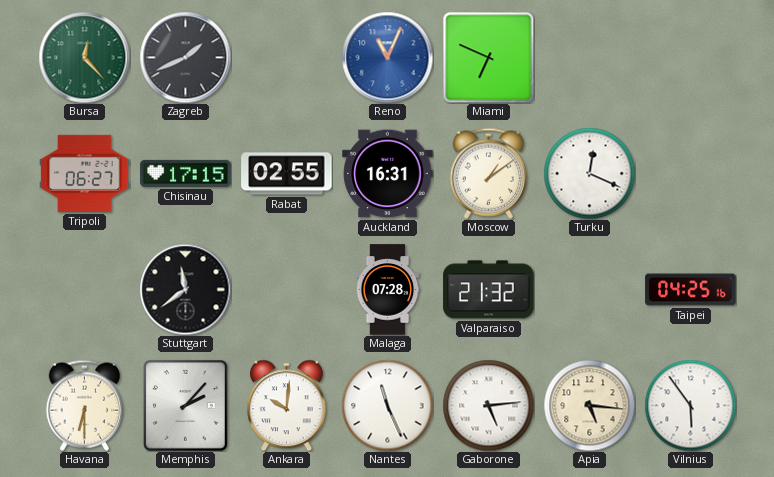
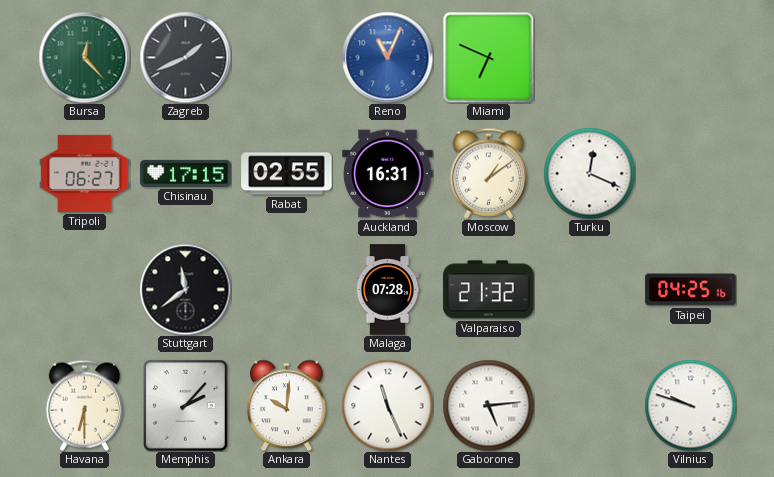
Apia: 5:16 -> none
Vilnius: 5:54 -> 9:48
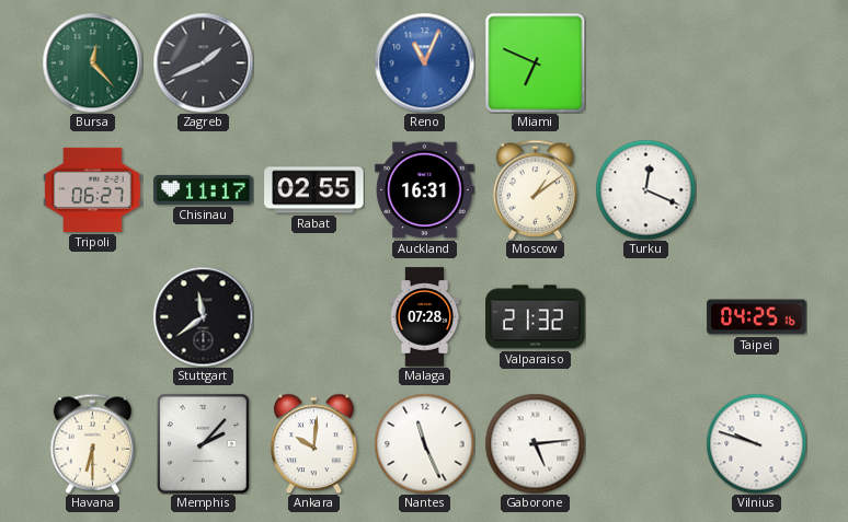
Chisinau: 17:15 -> 11:17
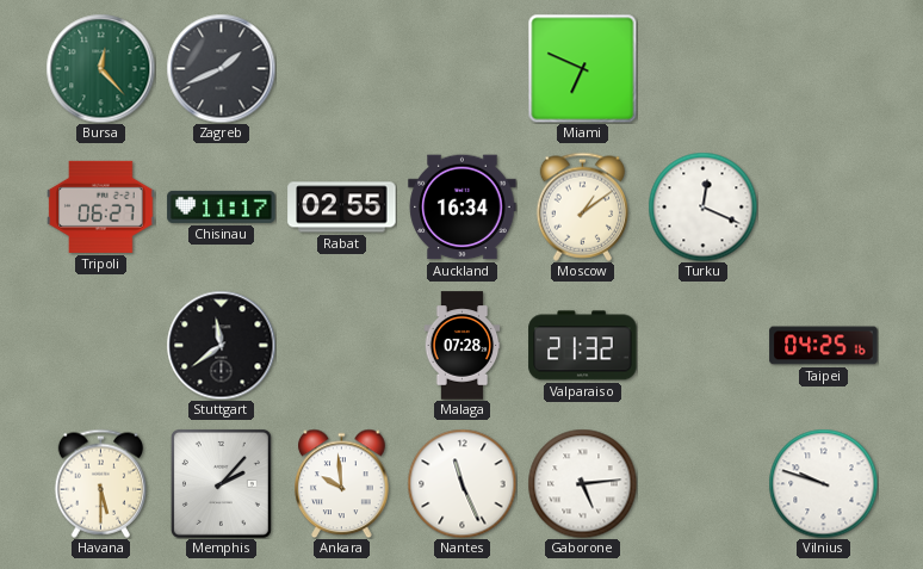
Reno: 11:04 -> none
Auckland: 16:31 -> 16:34
Havana: 6:30 -> 5:30
Ankara: 10:01 -> 9:59
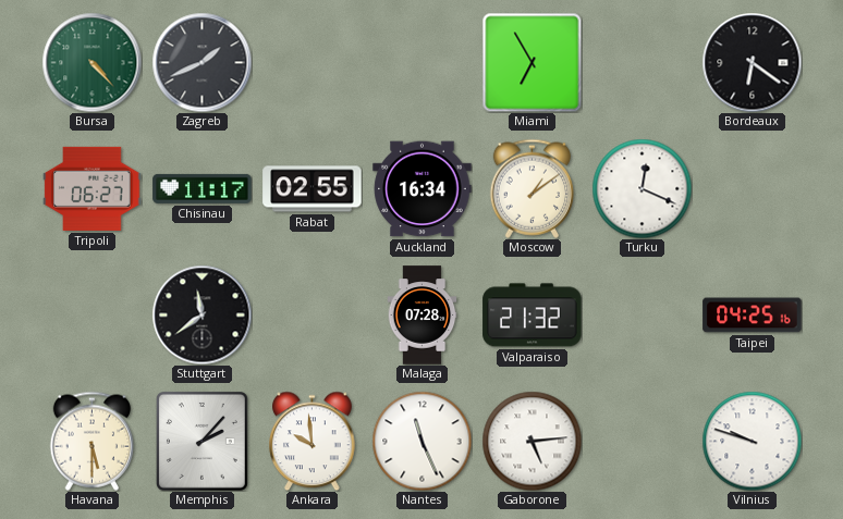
Bursa: 12:23 -> 4:23
Miami: 6:49 -> 6:55
Bordeaux: none -> 6:21
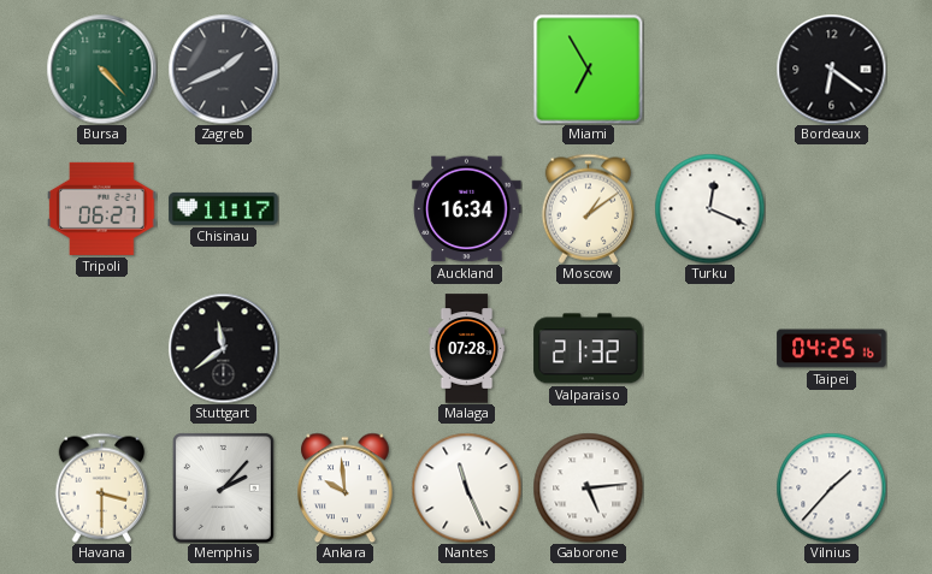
Rabat: 02:55 -> none
Havana: 5:30 -> 3:30
Vilnius: 9:48 -> 1:37
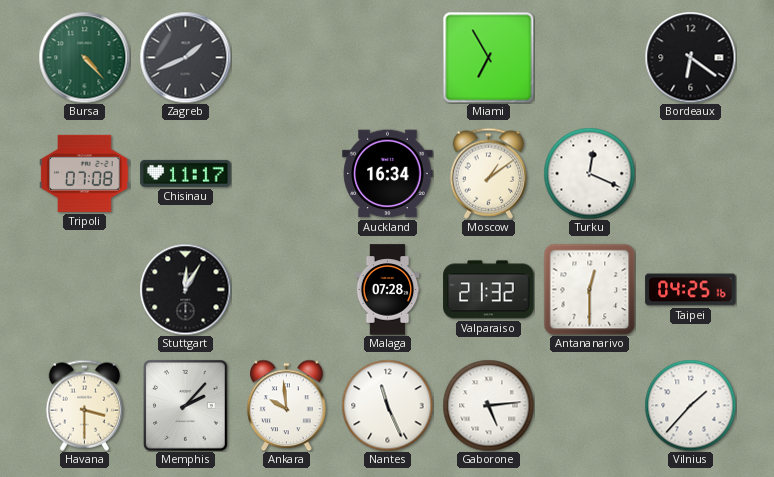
Tripoli: 06:27 -> 07:08
Stuttgart: 11:39 -> 12:05
Antananarivo: none -> 12:30
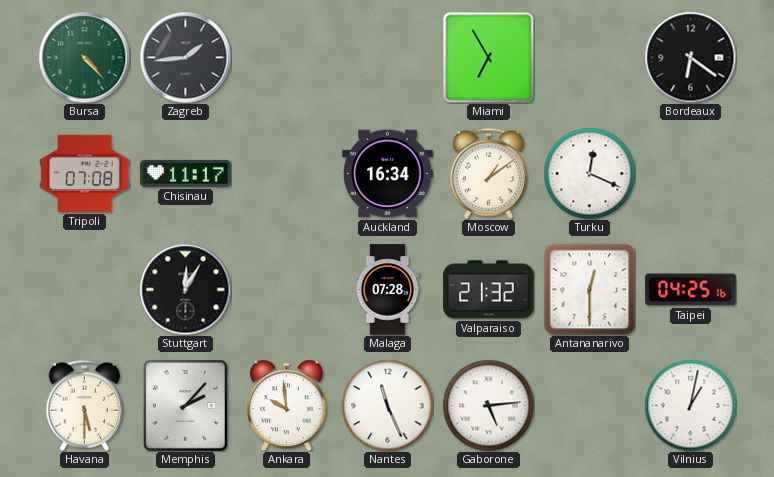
Zagreb: 1:41 -> 1:44
Havana: 3:30 -> 5:30
Vilnius: 1:37 -> 1:02
